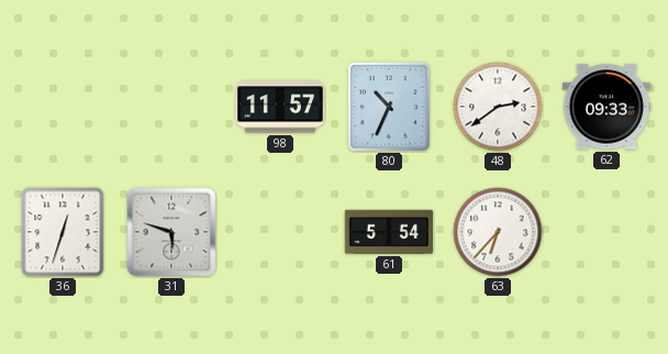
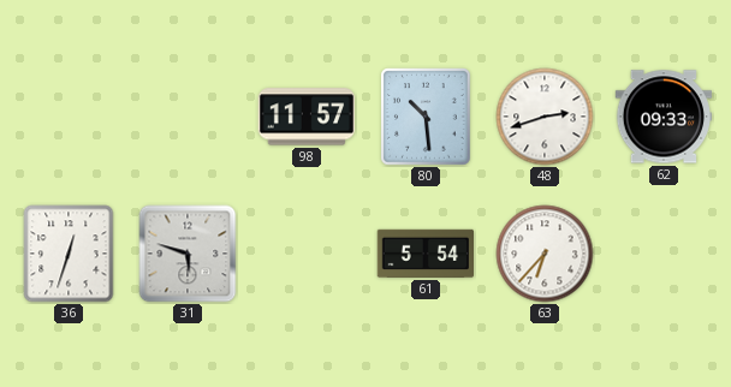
80: 10:34 -> 10:29
48: 2:39 -> 2:42
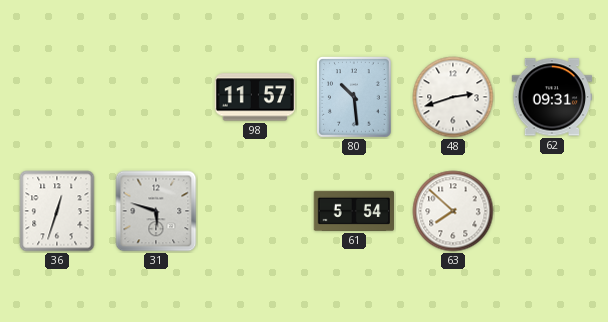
62: 09:33 -> 09:31
63: 6:37 -> 7:52
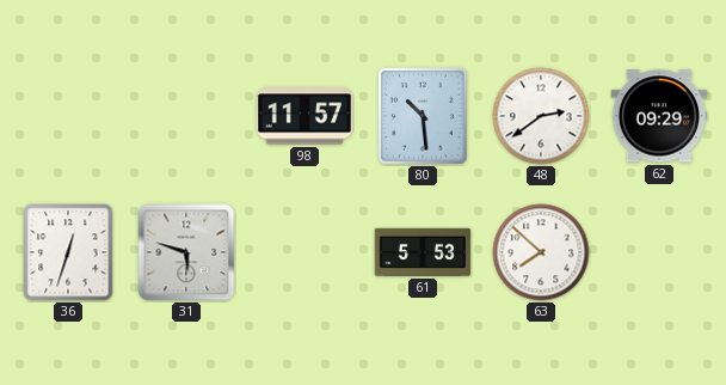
48: 2:42 -> 2:39
62: 09:31 -> 09:29
61: 5:54 -> 5:53
